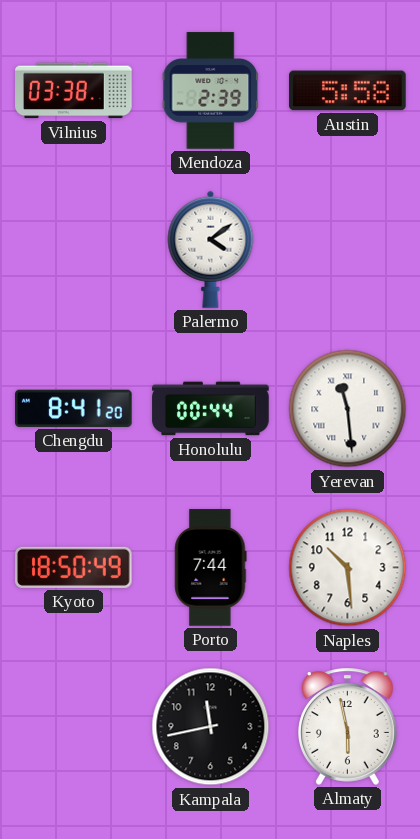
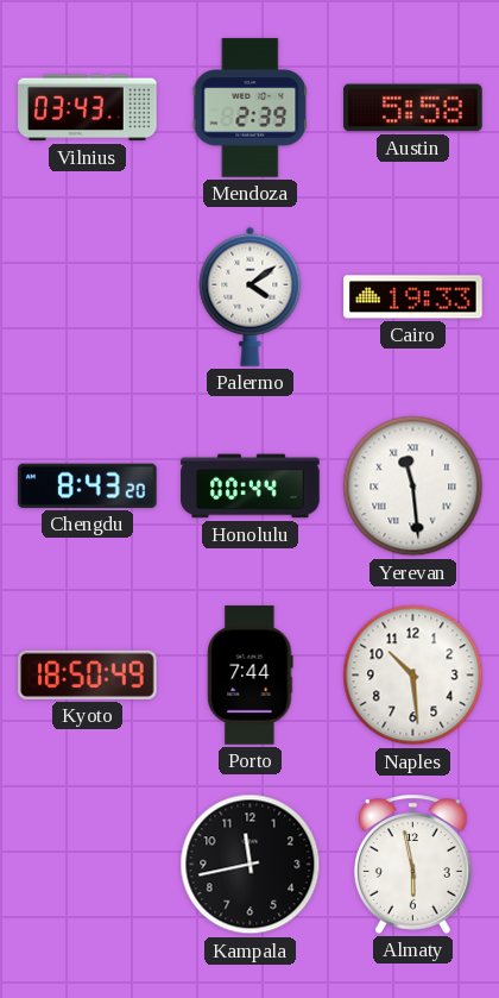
Vilnius: 03:38 -> 03:43
Cairo: none -> 19:33
Chengdu: 8:41 -> 8:43
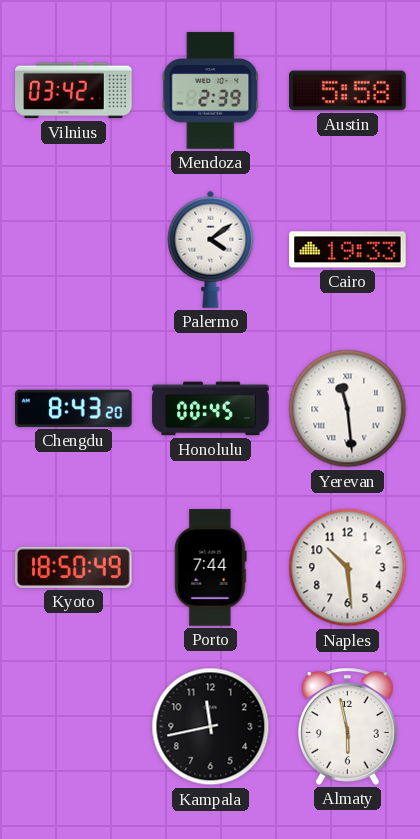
Vilnius: 03:43 -> 03:42
Honolulu: 00:44 -> 00:45
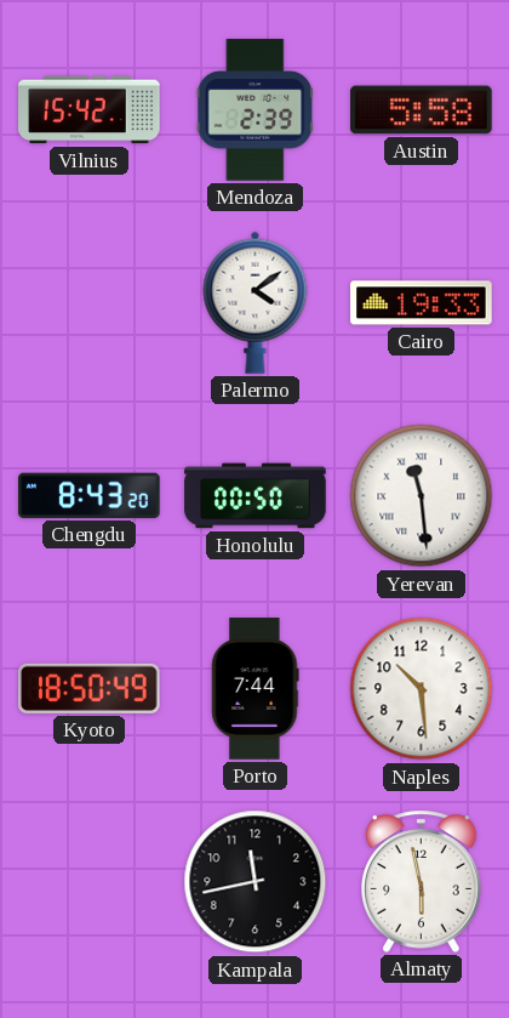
Vilnius: 03:42 -> 15:42
Honolulu: 00:45 -> 00:50
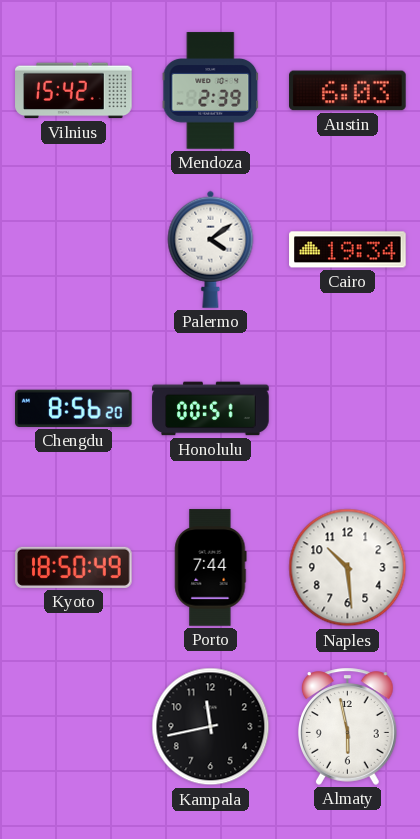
Austin: 5:58 -> 6:03
Cairo: 19:33 -> 19:34
Chengdu: 8:43 -> 8:56
Honolulu: 00:50 -> 00:51
Yerevan: 11:29 -> none
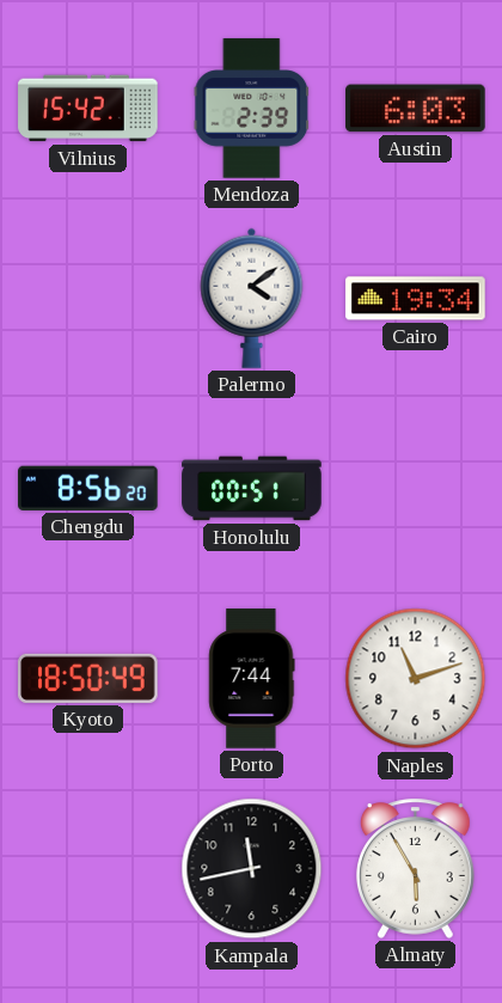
Naples: 10:29 -> 11:12
Almaty: 5:58 -> 5:55
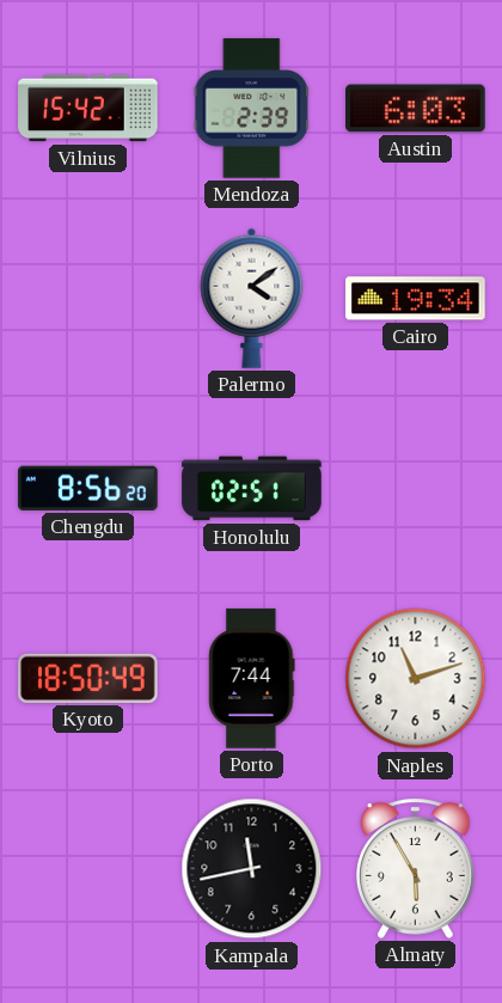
Honolulu: 00:51 -> 02:51
